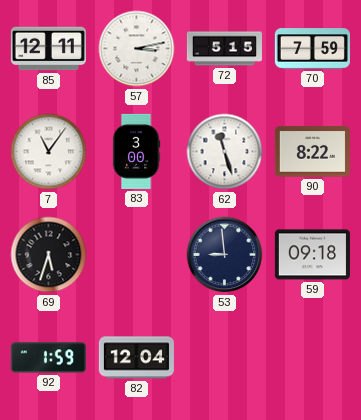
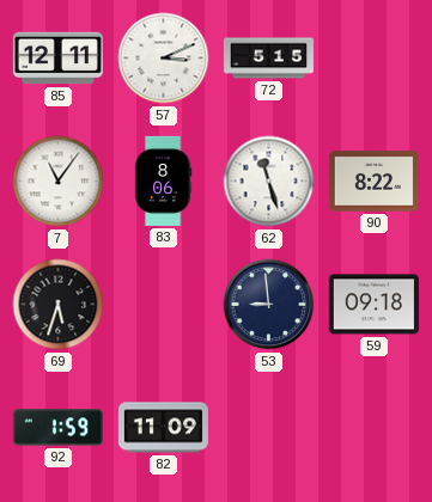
57: 3:13 -> 3:11
70: 7:59 -> none
83: 3:00 -> 8:06
82: 12:04 -> 11:09
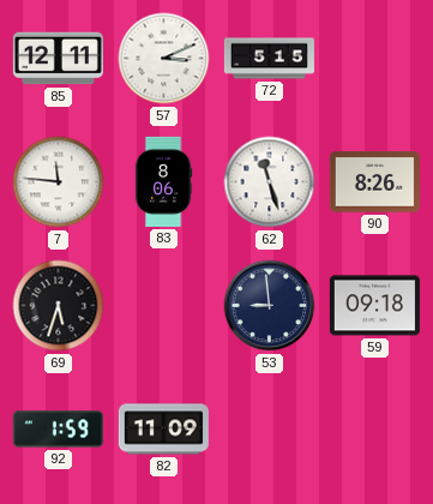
7: 11:06 -> 11:46
90: 8:22 -> 8:26
